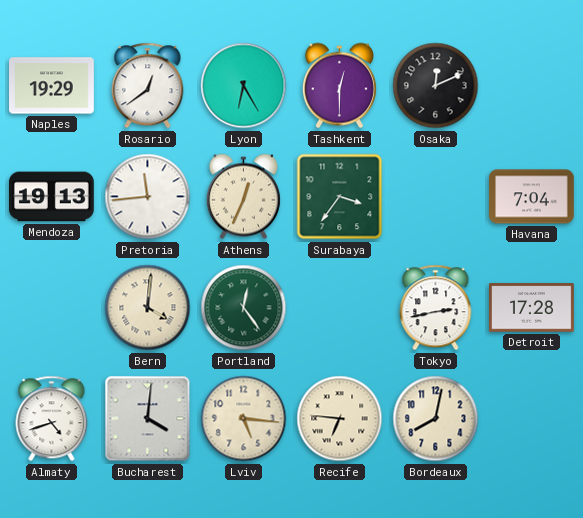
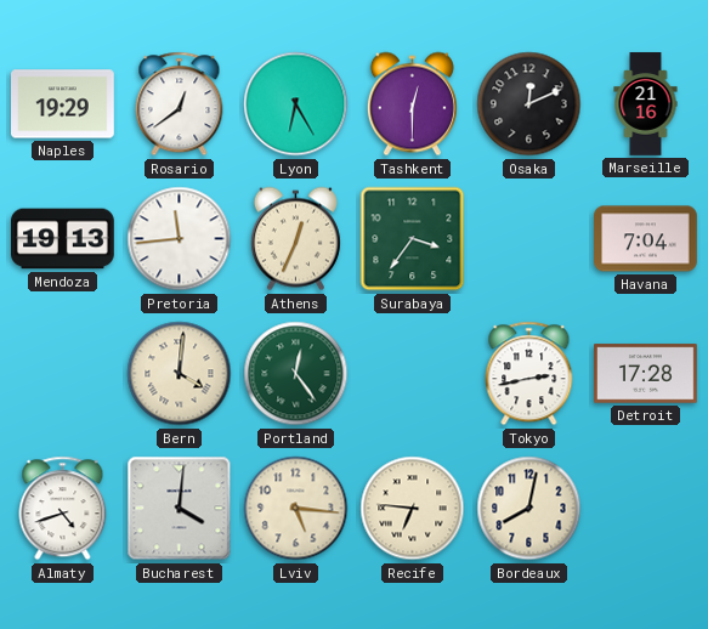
Marseille: none -> 21:16
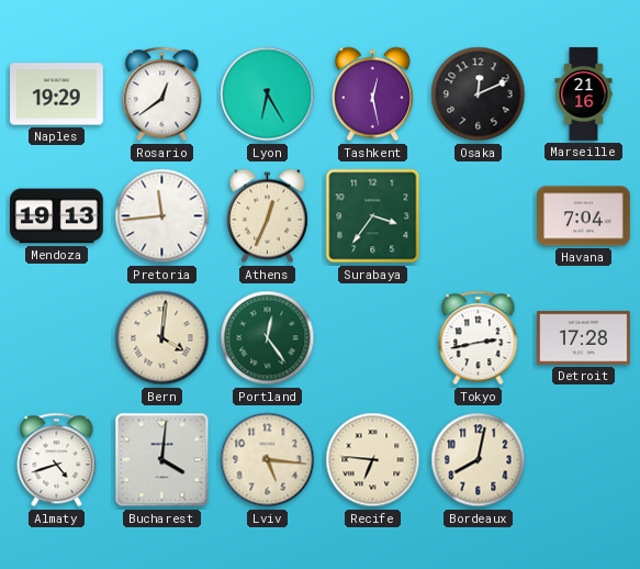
Tashkent: 12:30 -> 12:28
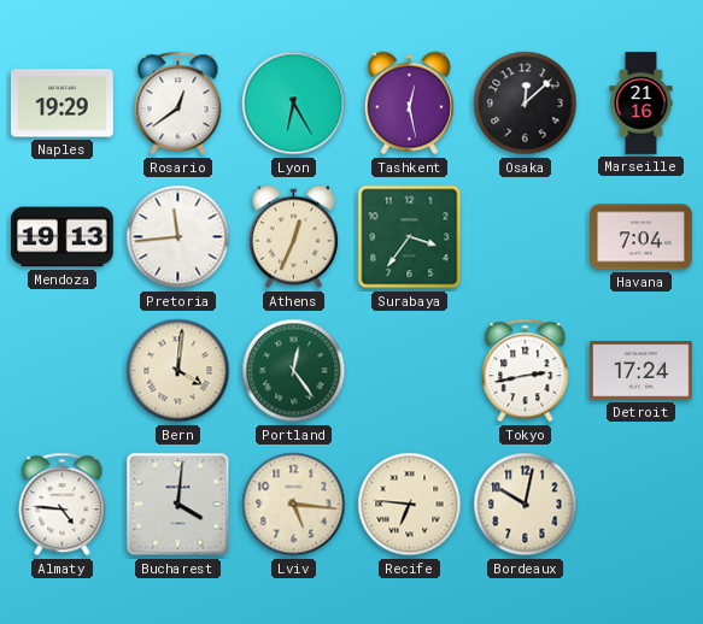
Osaka: 12:11 -> 12:08
Detroit: 17:28 -> 17:24
Almaty: 4:42 -> 4:46
Bordeaux: 8:02 -> 10:02
